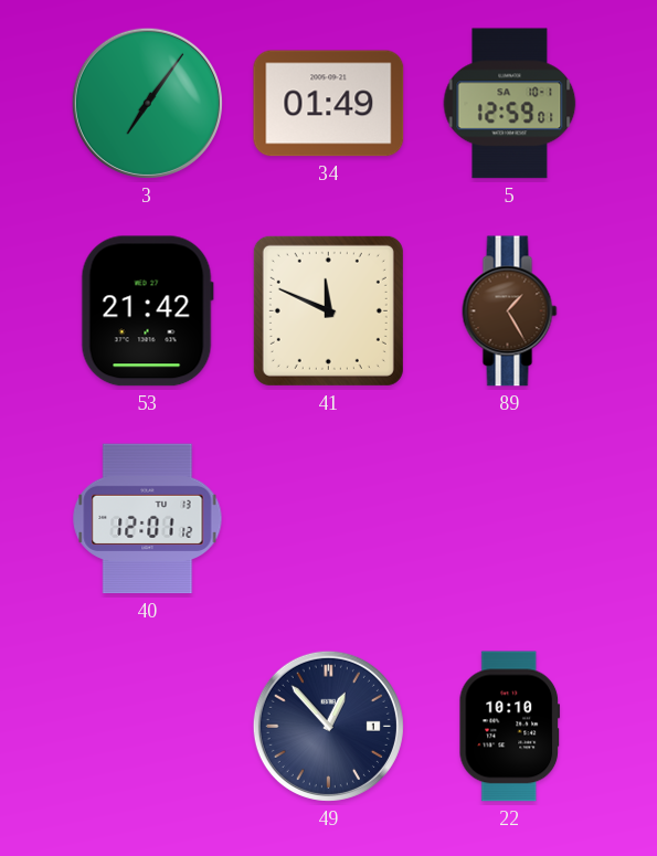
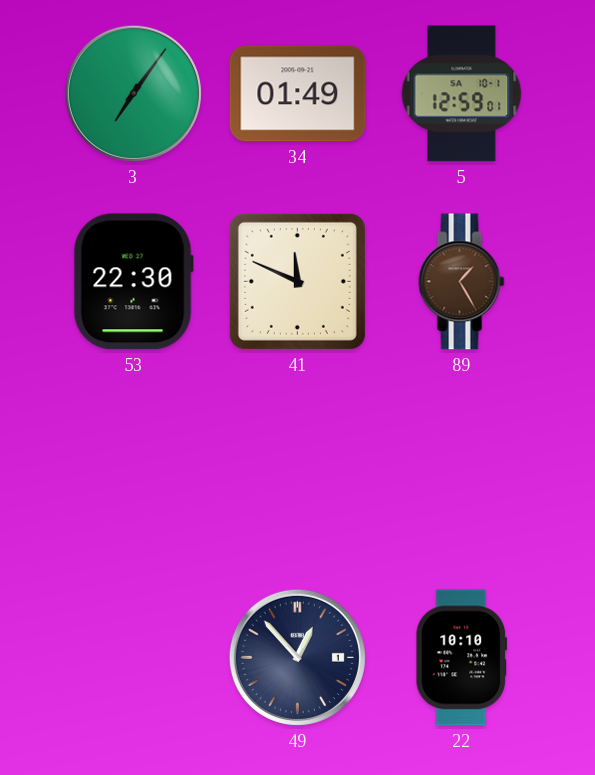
53: 21:42 -> 22:30
40: 12:01 -> none
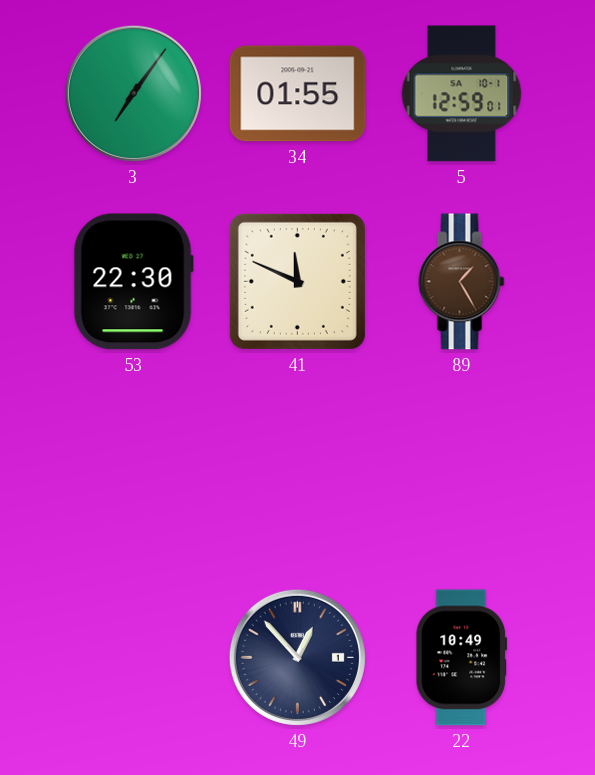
34: 01:49 -> 01:55
22: 10:10 -> 10:49
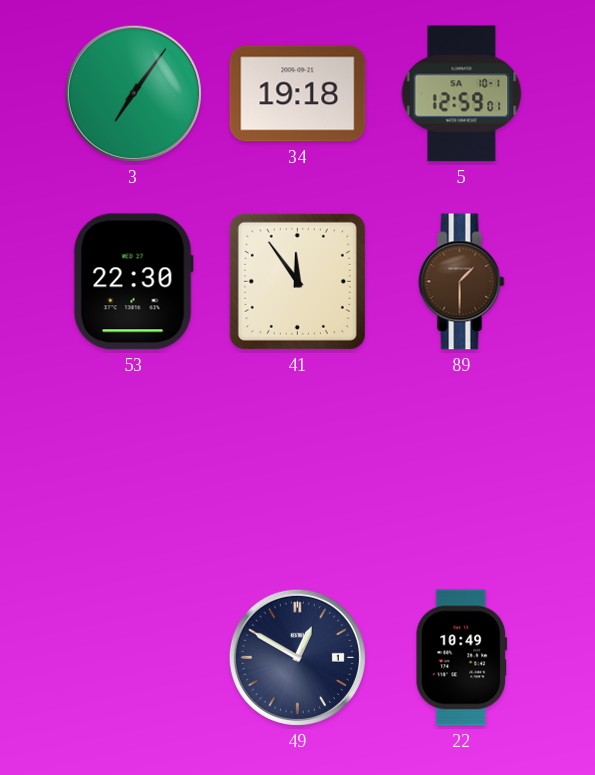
34: 01:55 -> 19:18
41: 11:49 -> 11:54
89: 1:25 -> 1:30
49: 12:53 -> 12:50
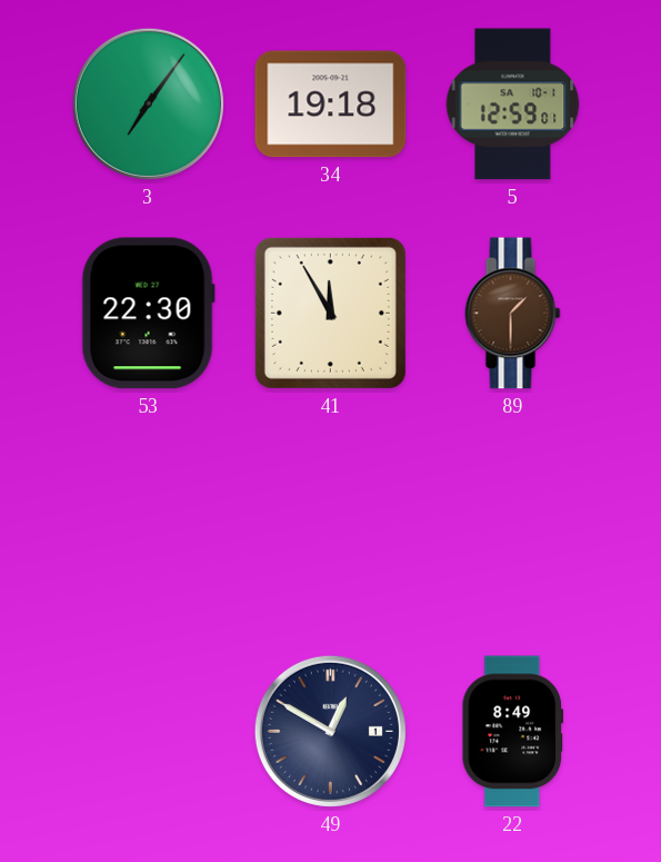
41: 11:54 -> 11:55
22: 10:49 -> 8:49
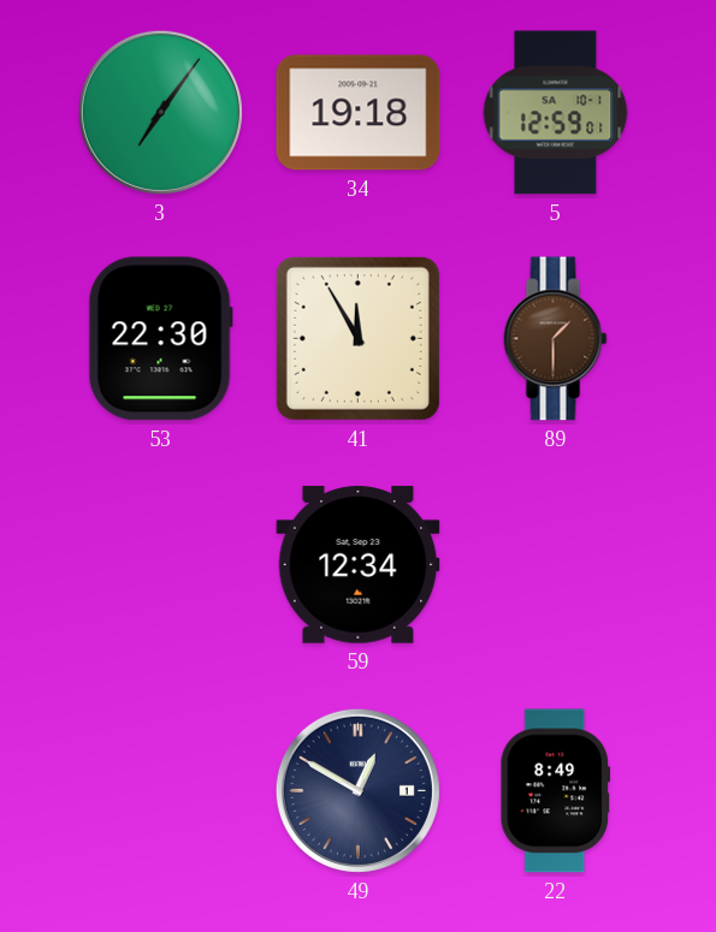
59: none -> 12:34
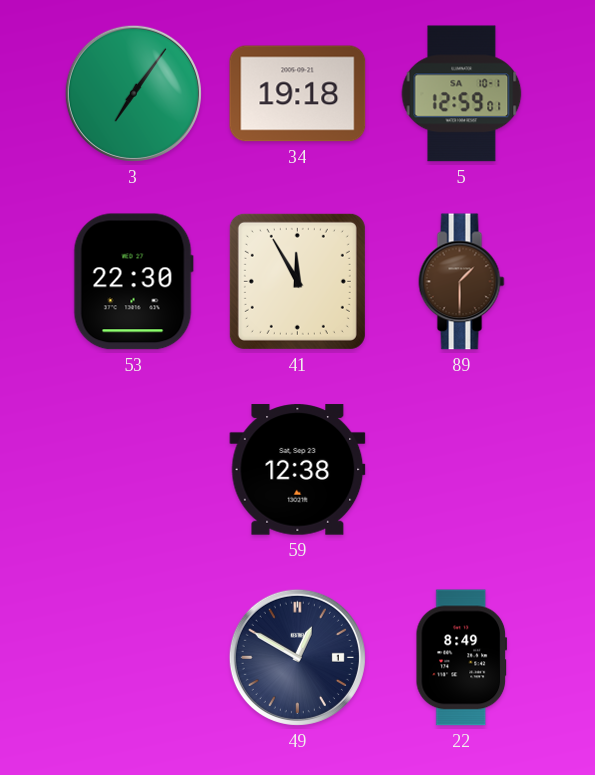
59: 12:34 -> 12:38
